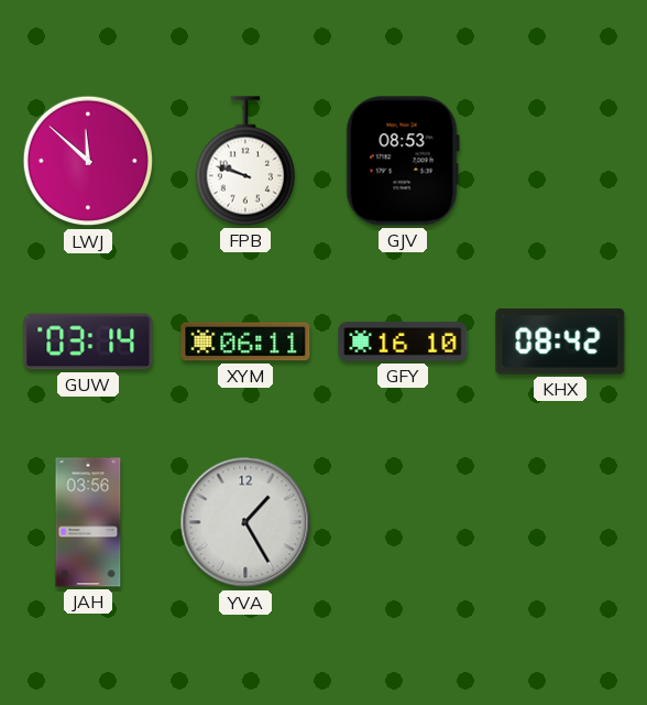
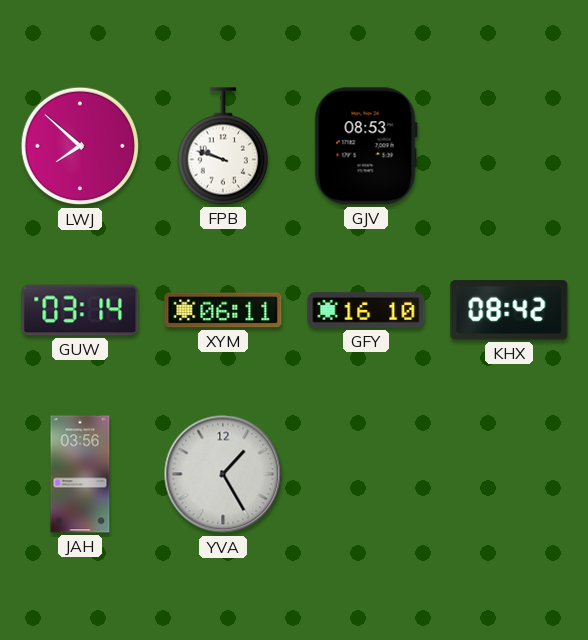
LWJ: 11:52 -> 7:52
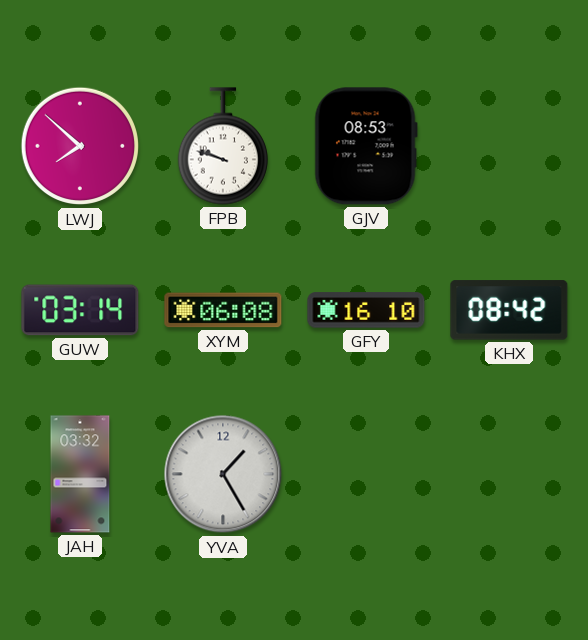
XYM: 06:11 -> 06:08
JAH: 03:56 -> 03:32
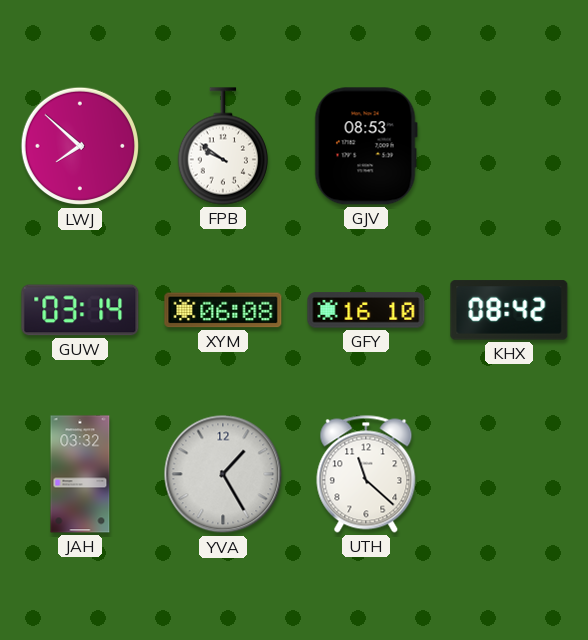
FPB: 9:48 -> 9:51
UTH: none -> 11:22
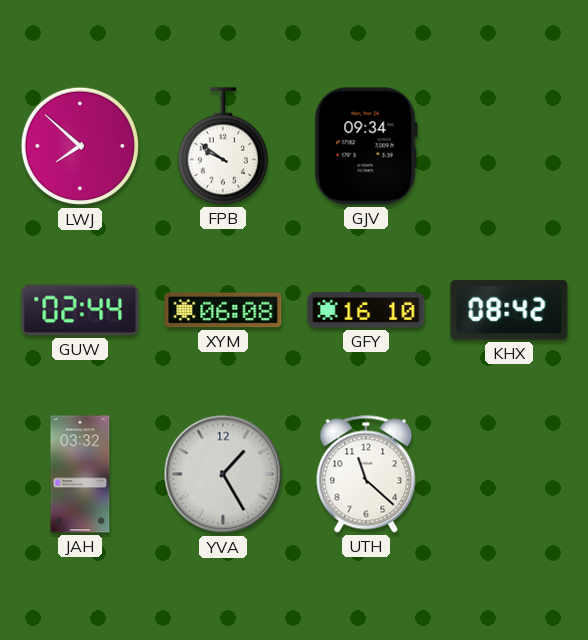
GJV: 08:53 -> 09:34
GUW: 03:14 -> 02:44
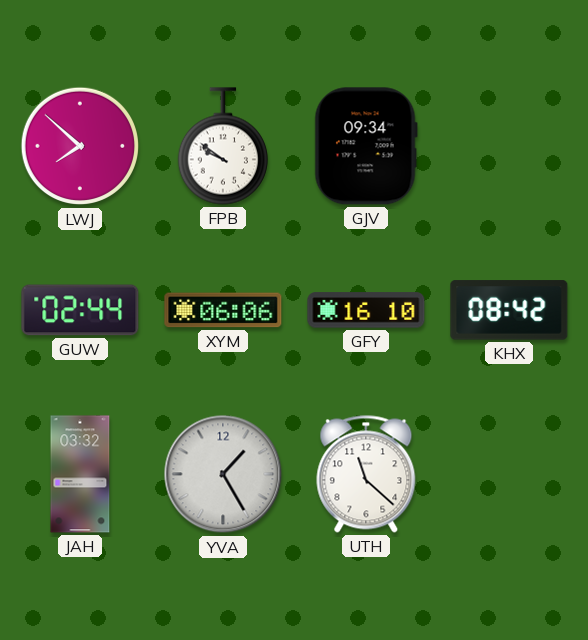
XYM: 06:08 -> 06:06
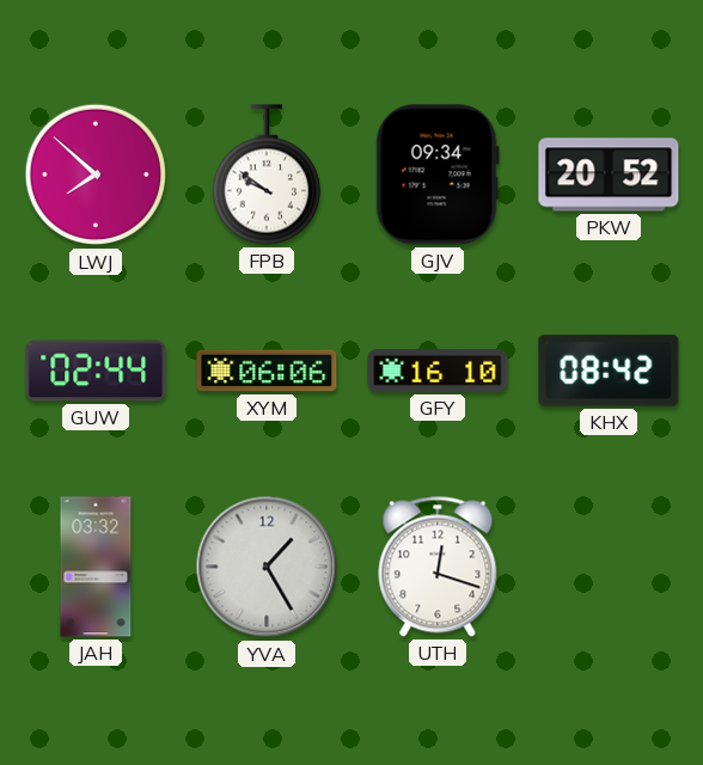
PKW: none -> 20:52
UTH: 11:22 -> 12:18
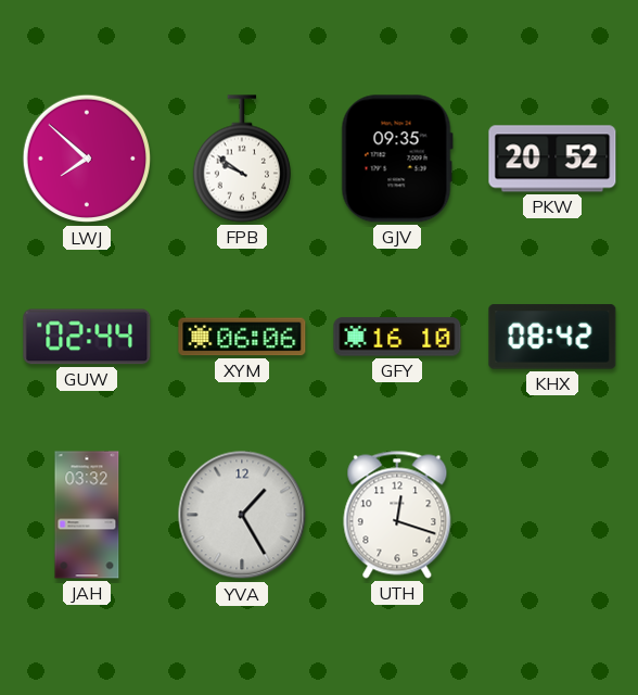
GJV: 09:34 -> 09:35
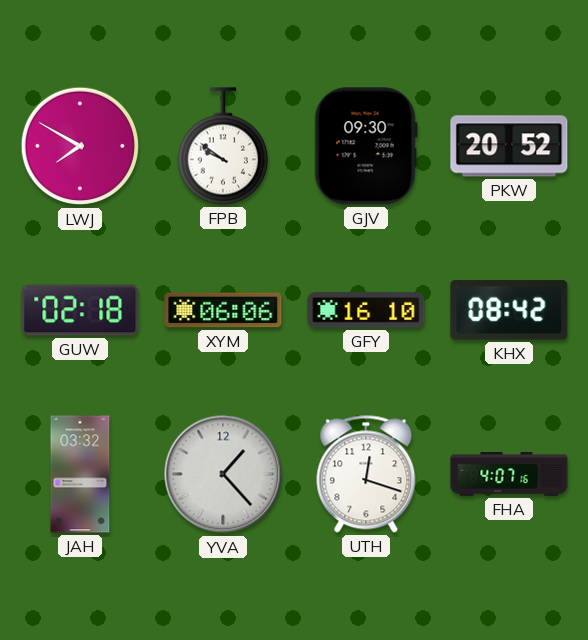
LWJ: 7:52 -> 7:50
GJV: 09:35 -> 09:30
GUW: 02:44 -> 02:18
YVA: 1:25 -> 1:23
FHA: none -> 4:07
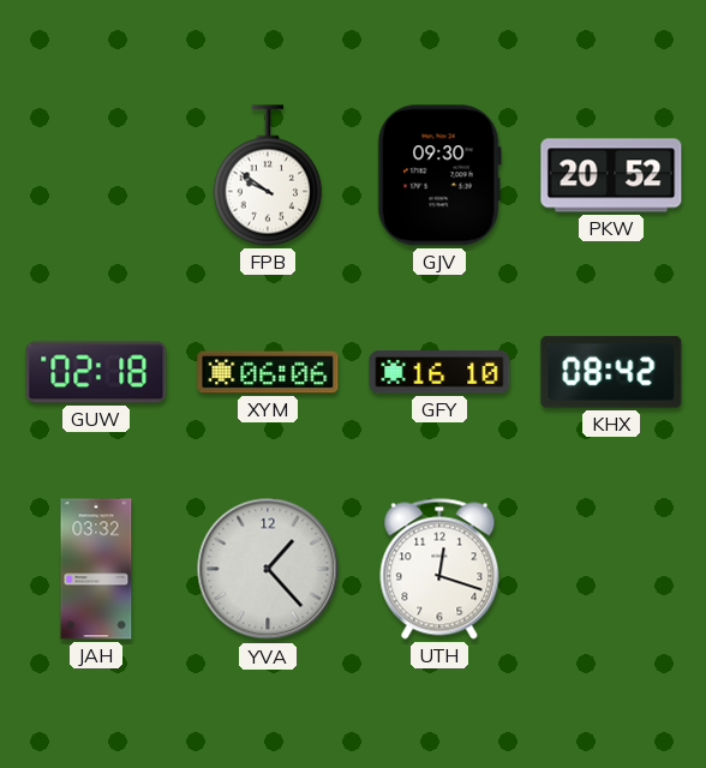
LWJ: 7:50 -> none
FHA: 4:07 -> none
